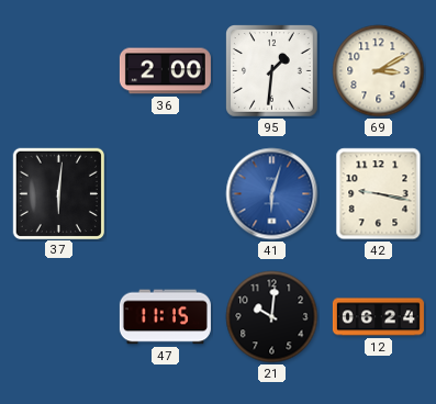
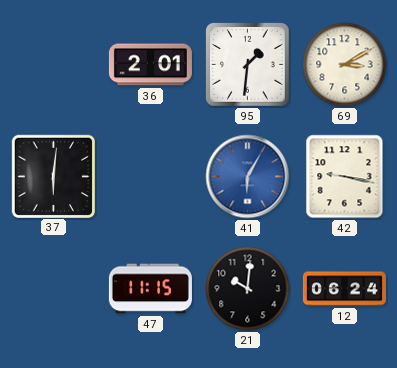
36: 2:00 -> 2:01
41: 6:03 -> 6:05
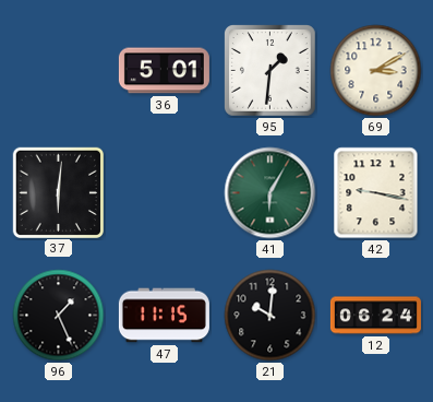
36: 2:01 -> 5:01
41 dial: blue -> green
96: none -> 1:26
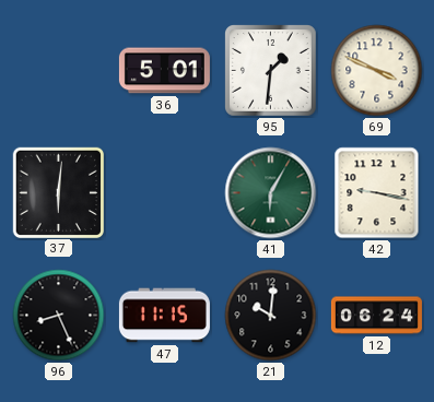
69: 3:10 -> 3:49
96: 1:26 -> 8:26
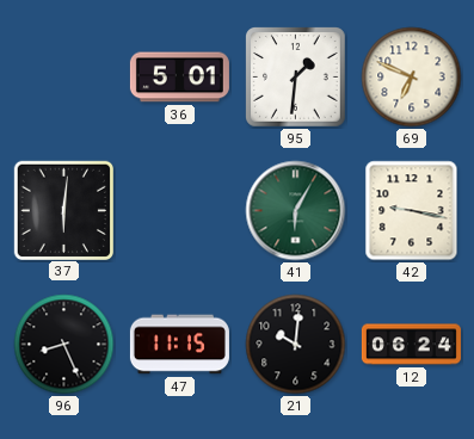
69: 3:49 -> 6:49
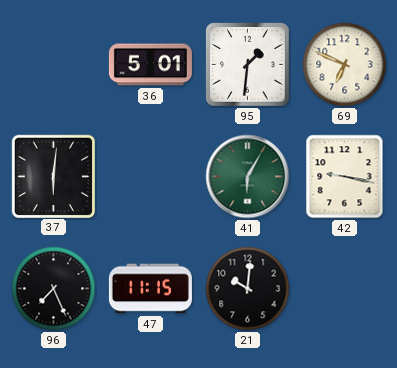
96: 8:26 -> 7:26
12: 06:24 -> none
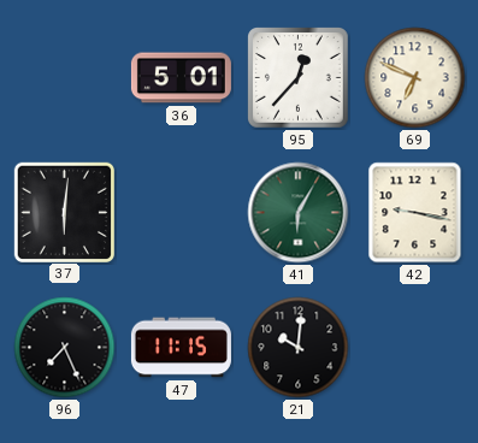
95: 1:31 -> 12:37
